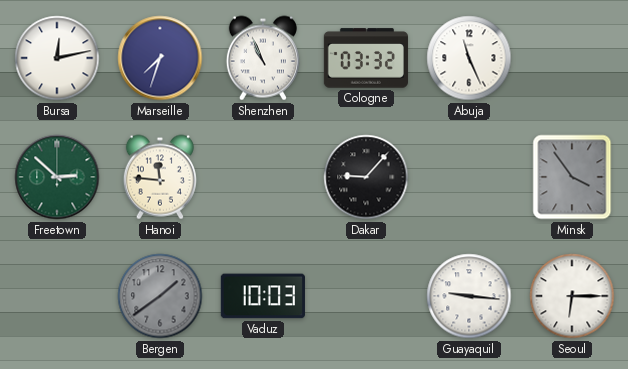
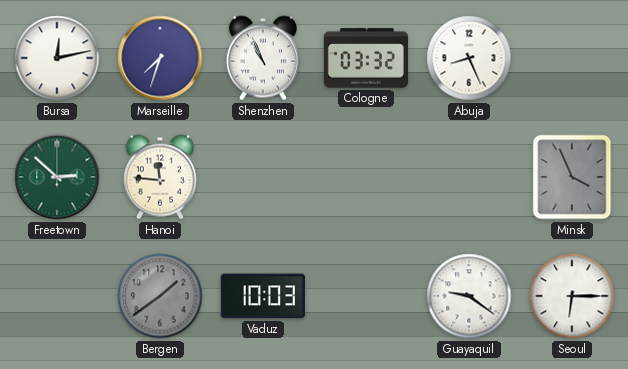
Abuja: 11:26 -> 8:26
Dakar: 9:07 -> none
Minsk: 3:54 -> 3:56
Guayaquil: 9:16 -> 9:21
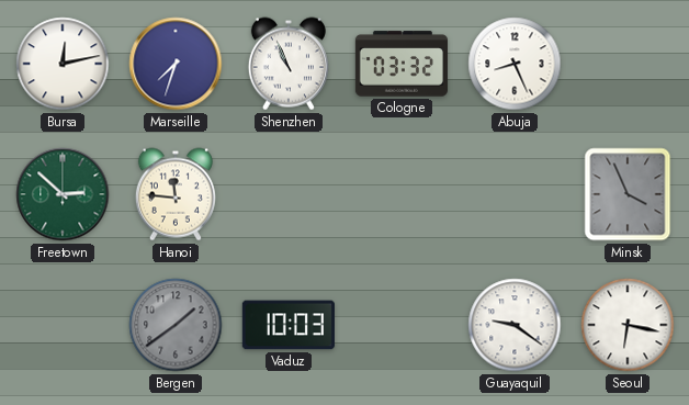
Seoul: 6:15 -> 6:17
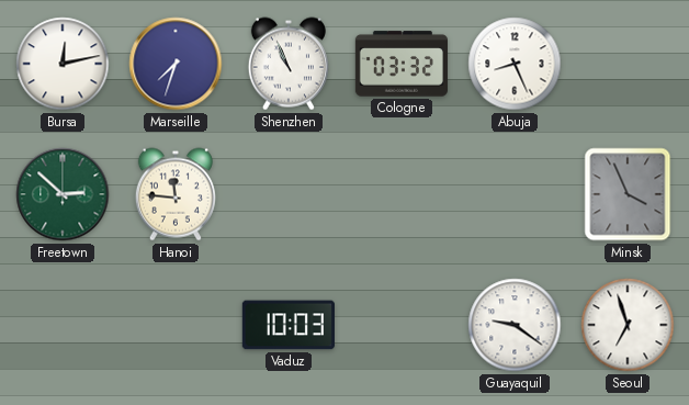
Bergen: 1:39 -> none
Seoul: 6:17 -> 6:57
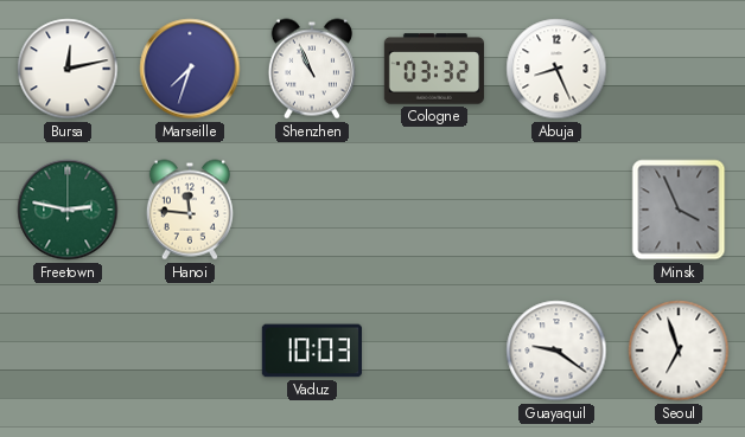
Freetown: 2:52 -> 2:47
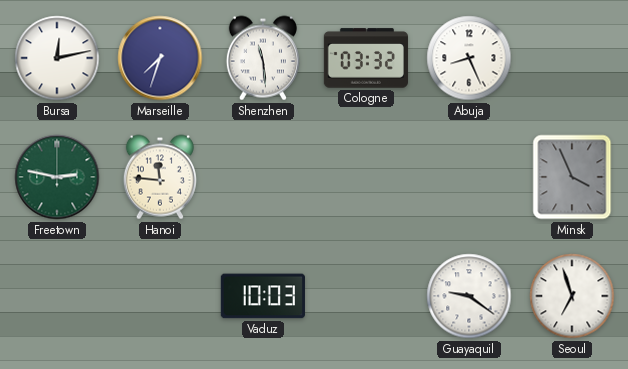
Shenzhen: 10:56 -> 11:29
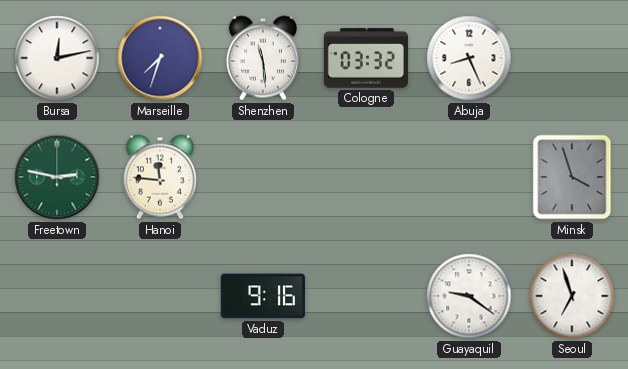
Minsk: 3:56 -> 3:57
Vaduz: 10:03 -> 9:16
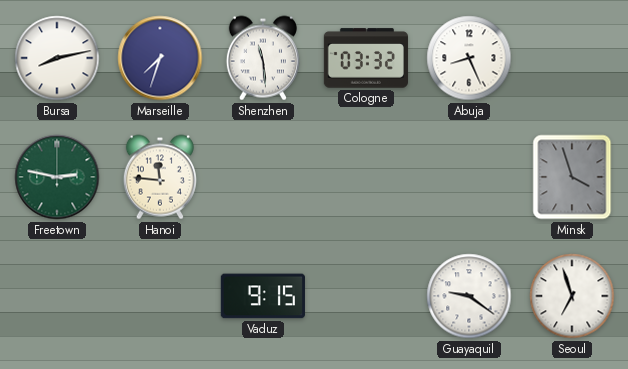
Bursa: 12:13 -> 8:13
Vaduz: 9:16 -> 9:15
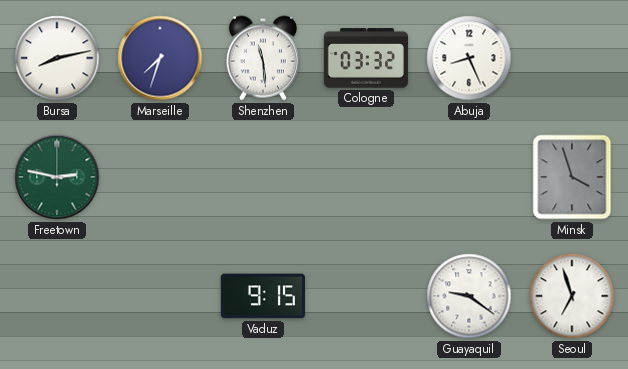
Hanoi: 11:46 -> none
